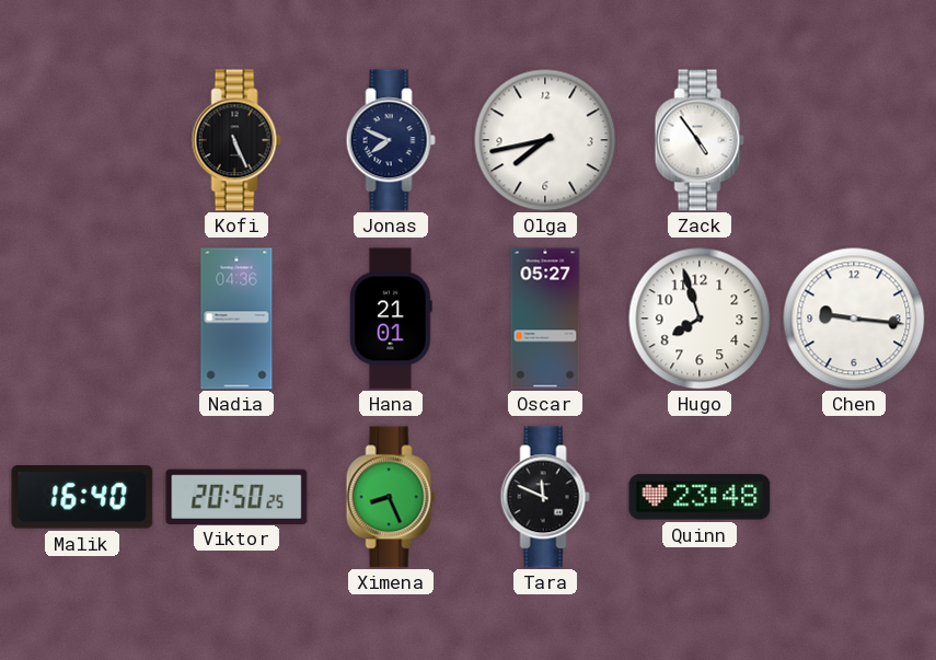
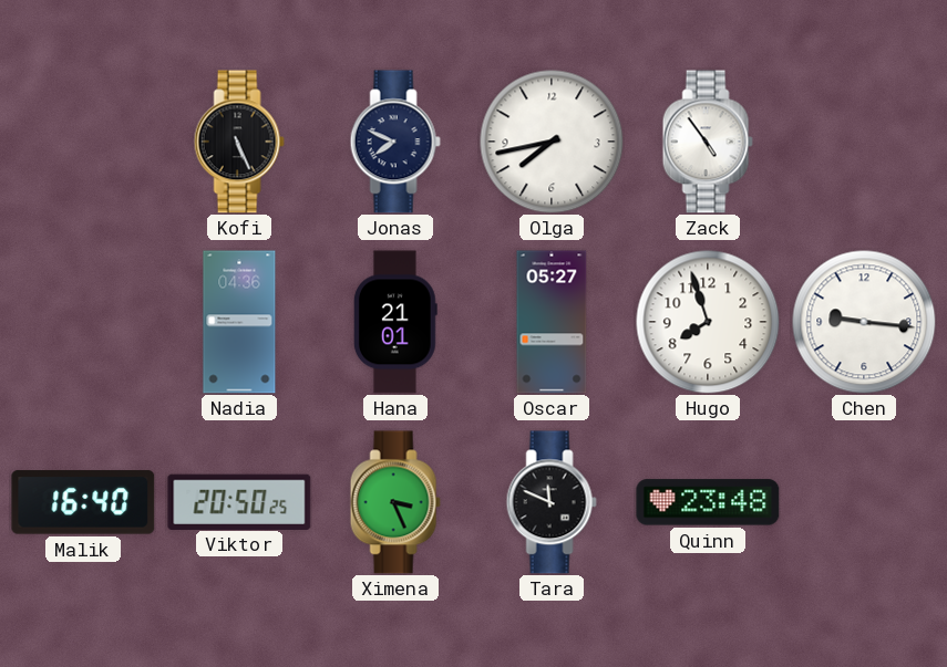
Ximena: 8:26 -> 3:26
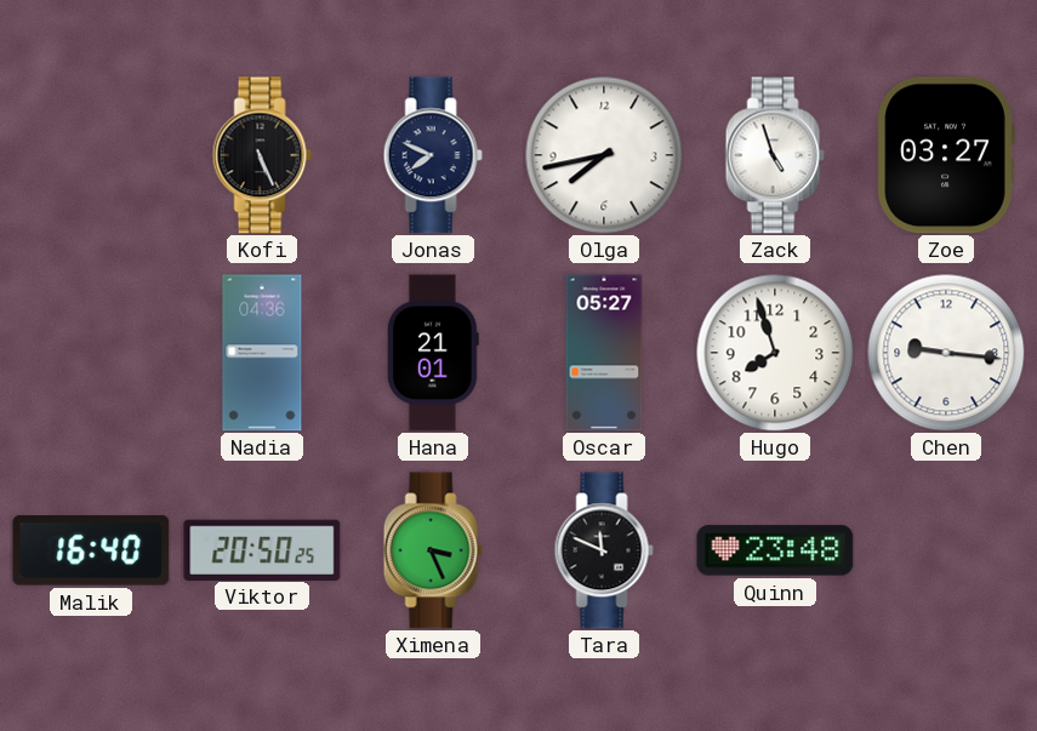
Zack: 4:54 -> 4:57
Zoe: none -> 03:27
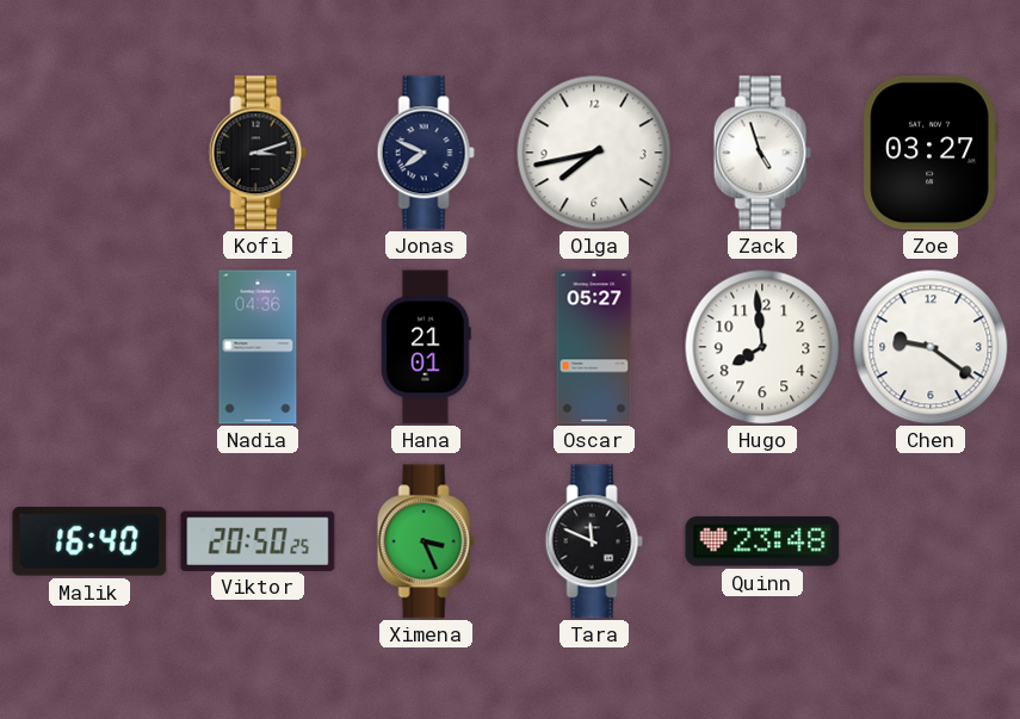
Kofi: 5:26 -> 3:12
Hugo: 7:57 -> 7:59
Chen: 9:16 -> 9:21
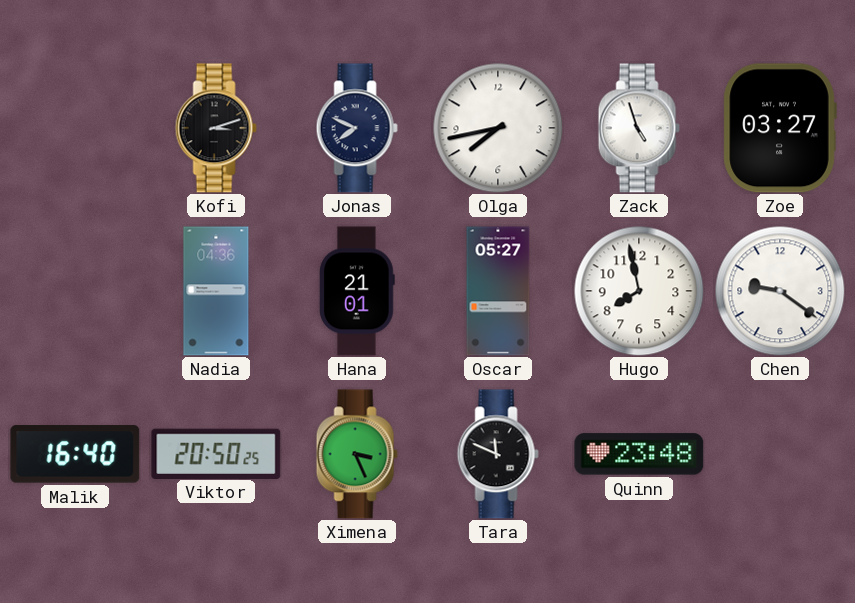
Hugo: 7:59 -> 7:58
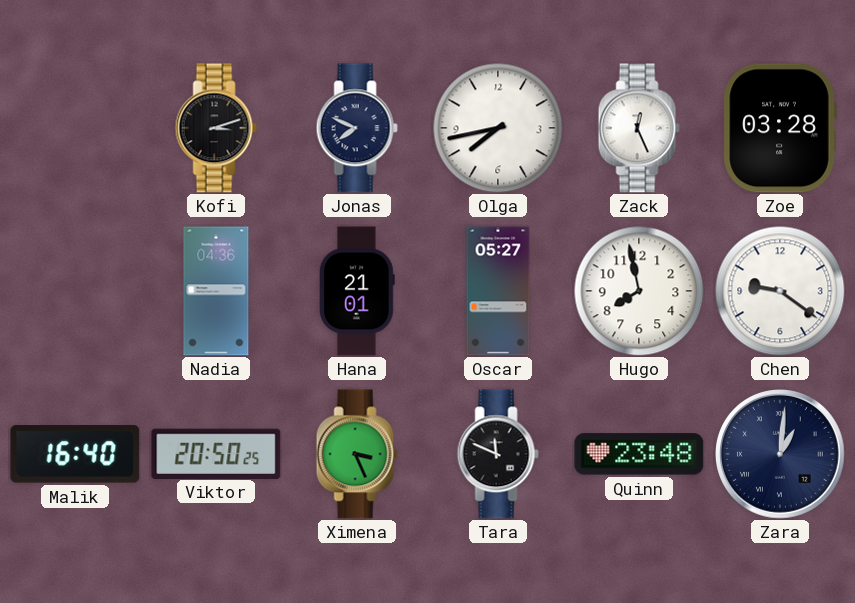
Zack: 4:57 -> 12:26
Zoe: 03:27 -> 03:28
Zara: none -> 1:01
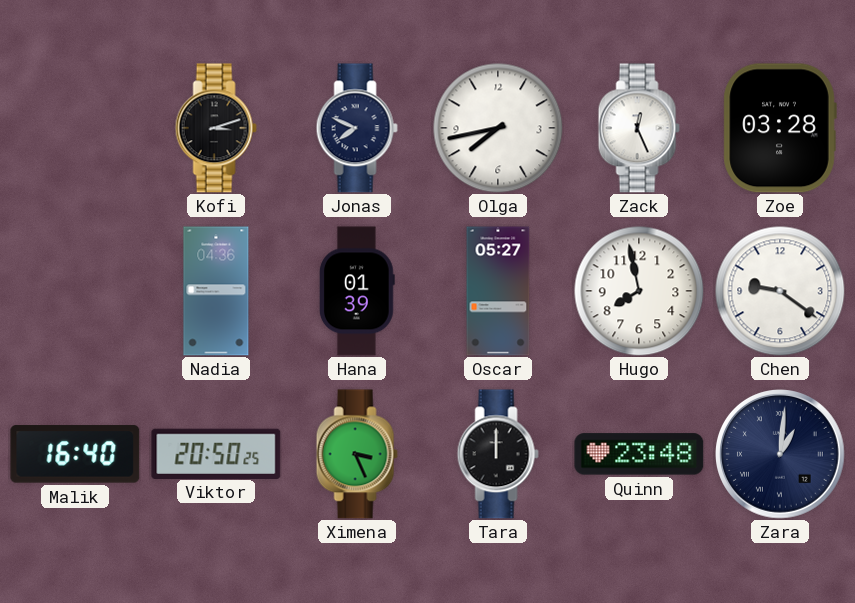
Hana: 21:01 -> 01:39
Tara: 11:49 -> 12:00
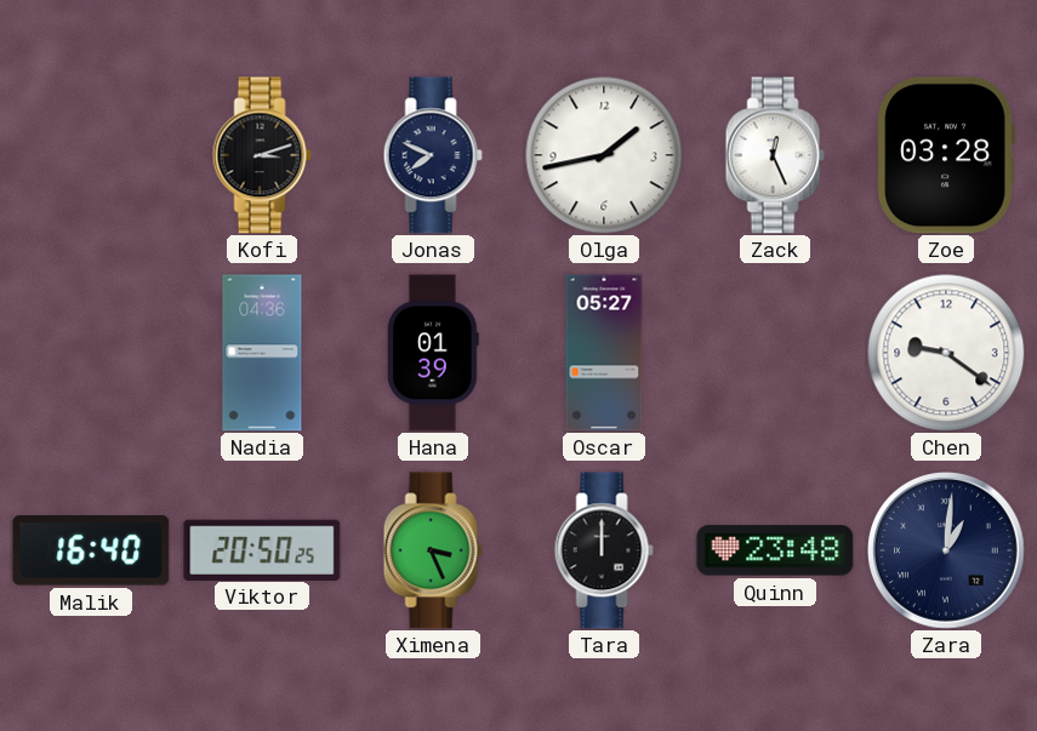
Olga: 7:43 -> 1:43
Hugo: 7:58 -> none
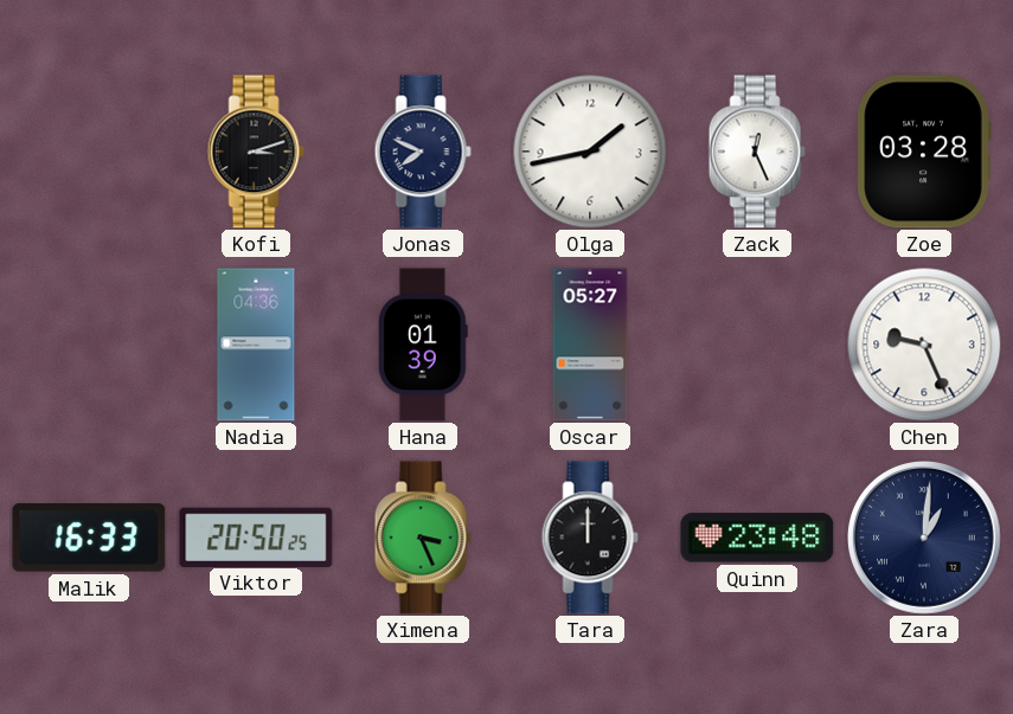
Chen: 9:21 -> 9:26
Malik: 16:40 -> 16:33
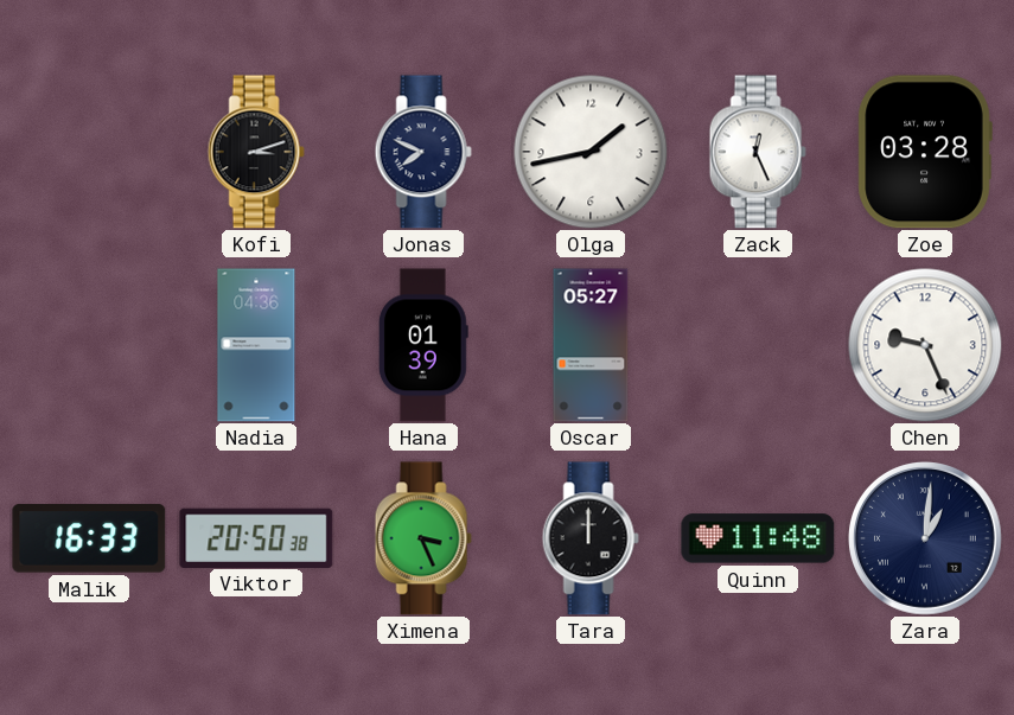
Viktor: 20:50:25 -> 20:50:38
Quinn: 23:48 -> 11:48
